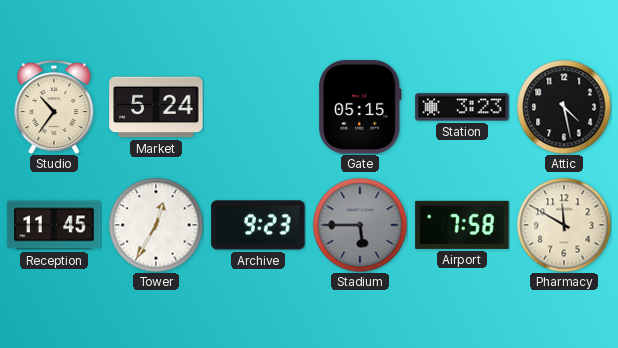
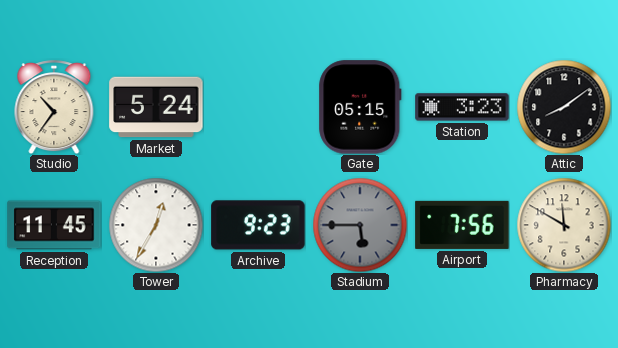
Attic: 4:28 -> 8:09
Airport: 7:58 -> 7:56
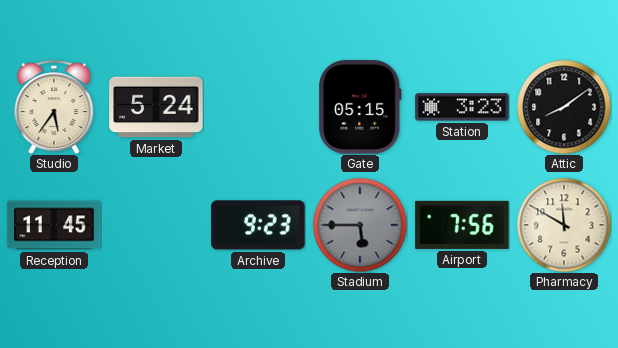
Studio: 10:36 -> 5:36
Tower: 12:35 -> none
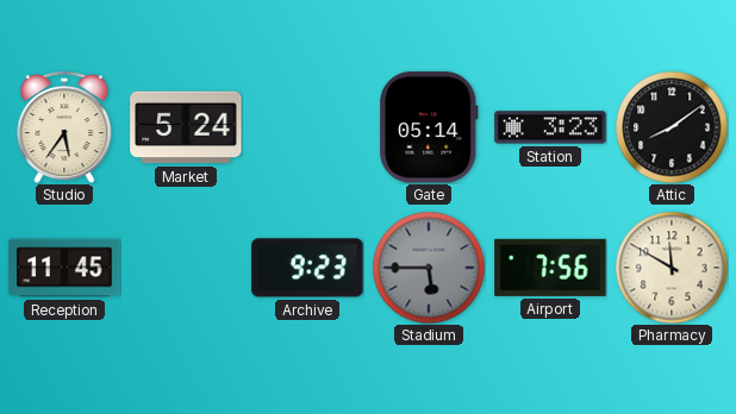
Gate: 05:15 -> 05:14
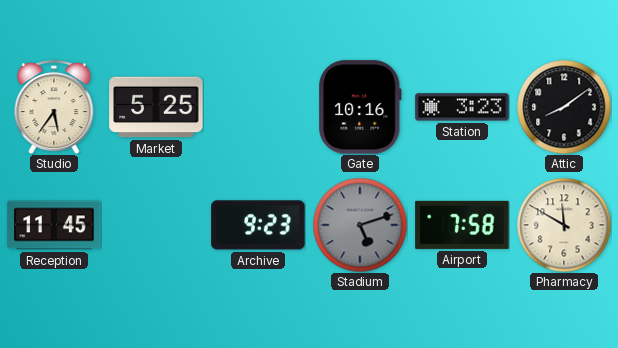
Market: 5:24 -> 5:25
Gate: 05:14 -> 10:16
Stadium: 5:45 -> 5:12
Airport: 7:56 -> 7:58
